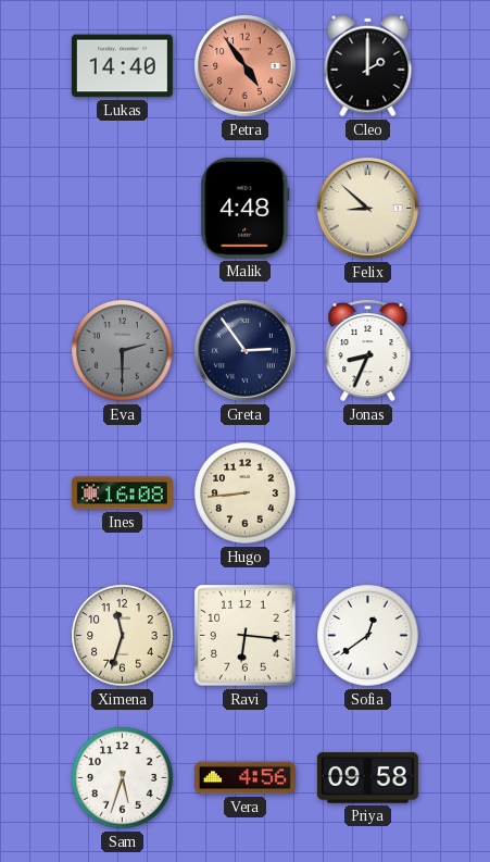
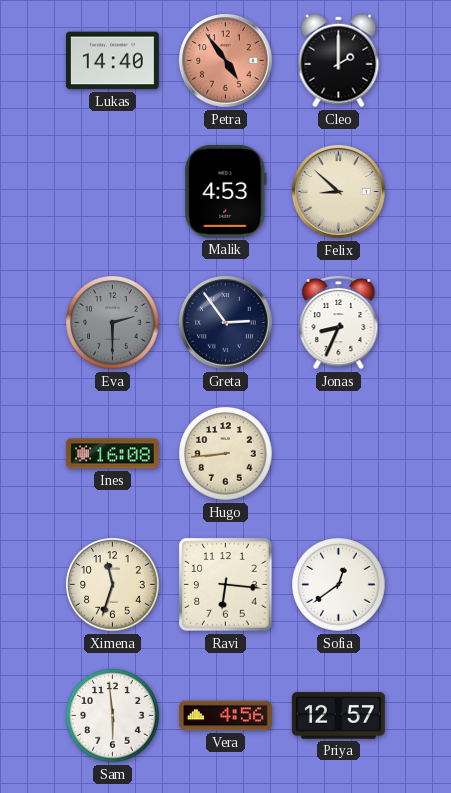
Malik: 4:48 -> 4:53
Sam: 5:33 -> 5:59
Priya: 09:58 -> 12:57
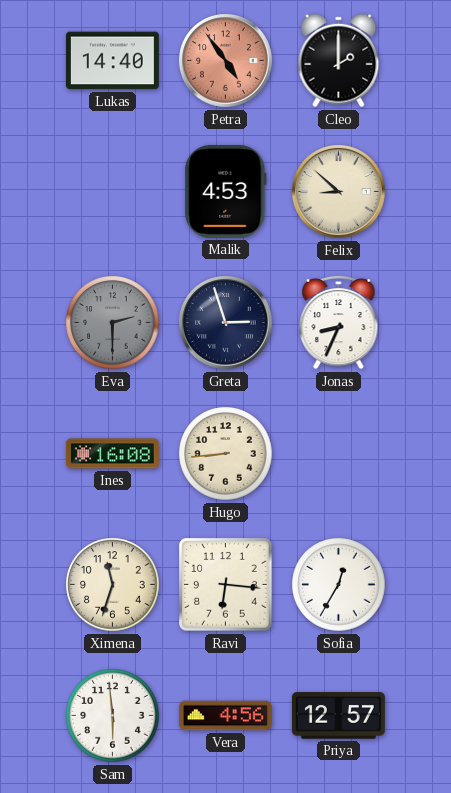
Greta: 2:54 -> 2:57
Sofia: 12:39 -> 12:35
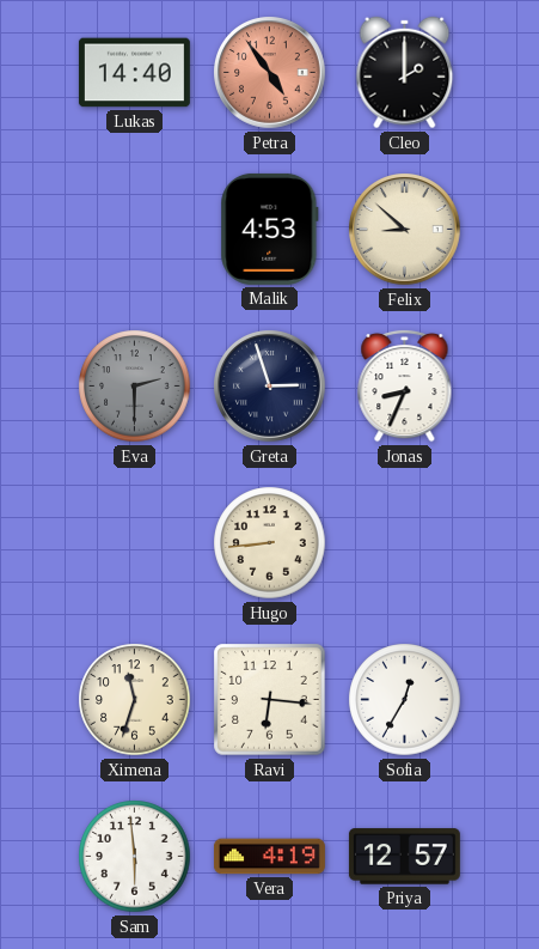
Ines: 16:08 -> none
Vera: 4:56 -> 4:19
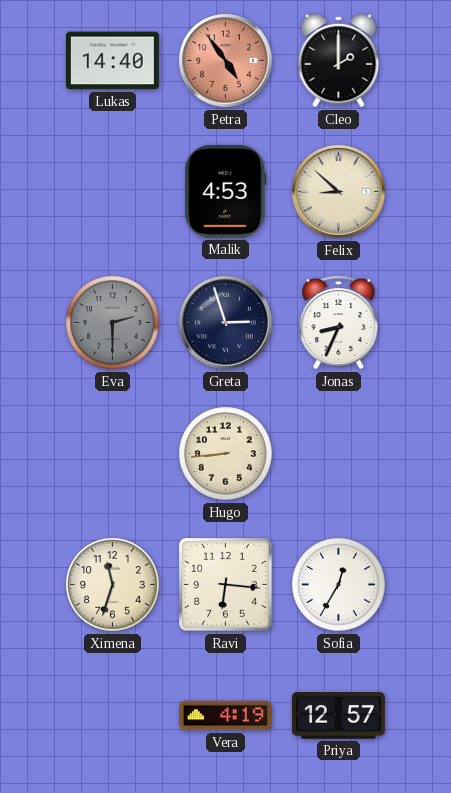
Sam: 5:59 -> none
